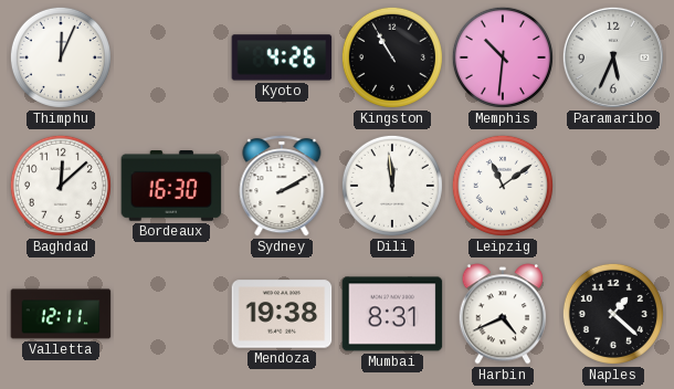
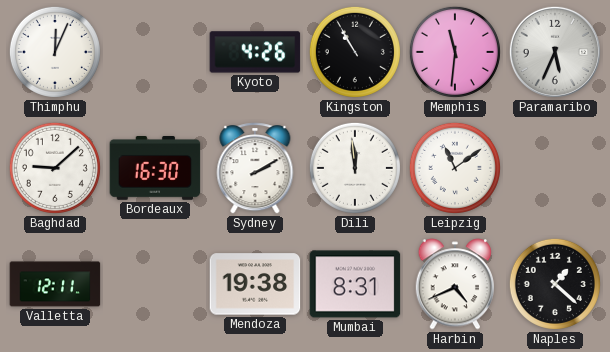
Memphis: 10:31 -> 11:31
Baghdad: 12:08 -> 9:08
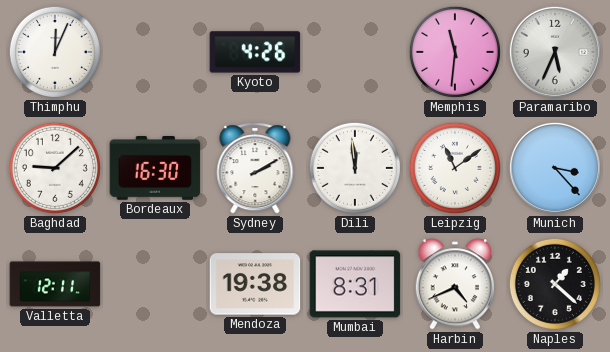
Kingston: 10:55 -> none
Munich: none -> 3:23
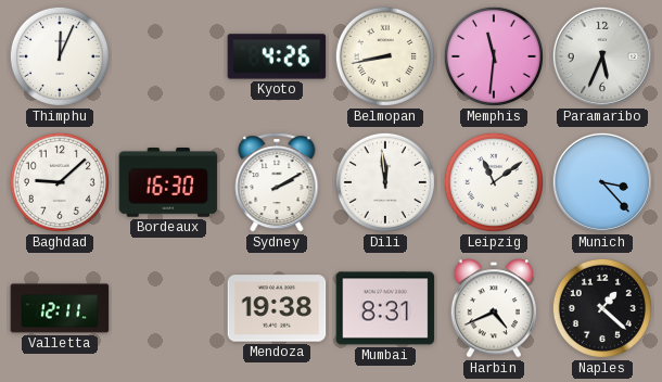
Belmopan: none -> 8:43
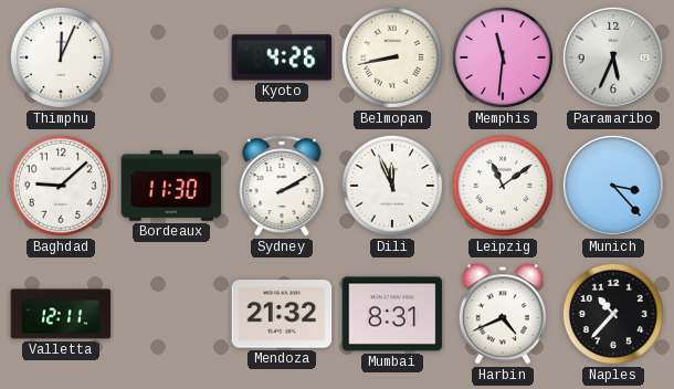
Bordeaux: 16:30 -> 11:30
Dili: 11:59 -> 11:56
Mendoza: 19:38 -> 21:32
Naples: 1:22 -> 10:37
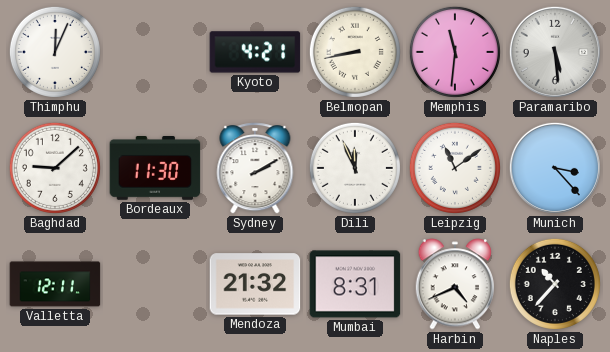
Kyoto: 4:26 -> 4:21
Paramaribo: 5:34 -> 5:29
